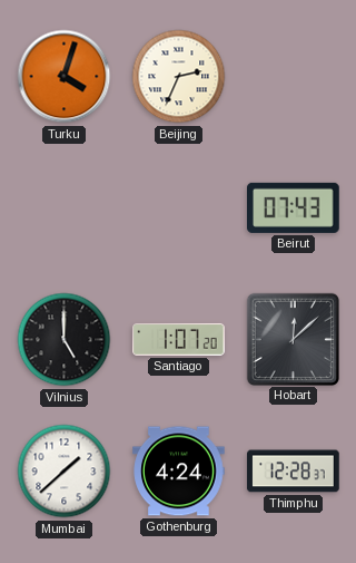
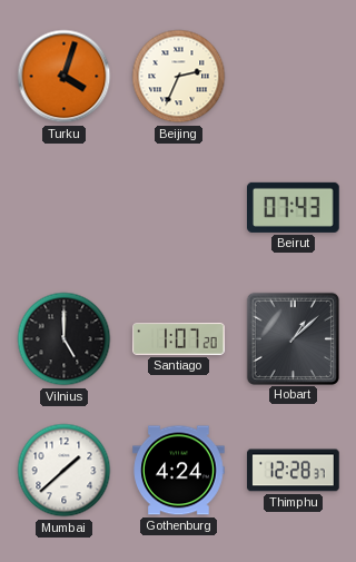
Hobart: 12:08 -> 1:08
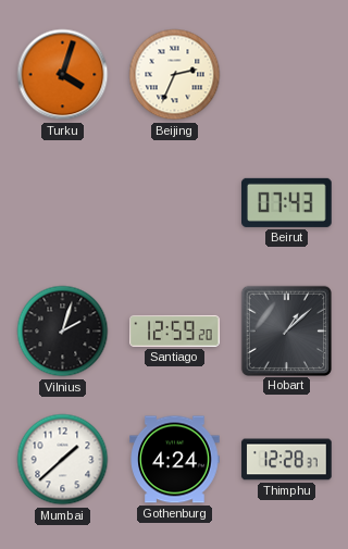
Vilnius: 5:00 -> 2:03
Santiago: 1:07 -> 12:59
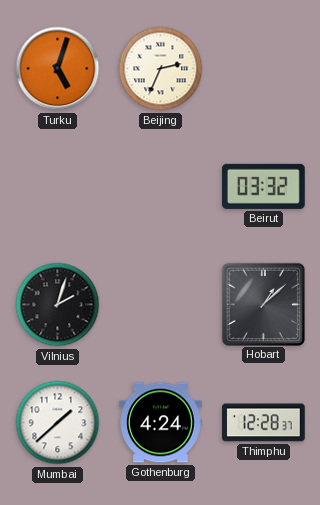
Turku: 4:03 -> 5:03
Beirut: 07:43 -> 03:32
Santiago: 12:59 -> none
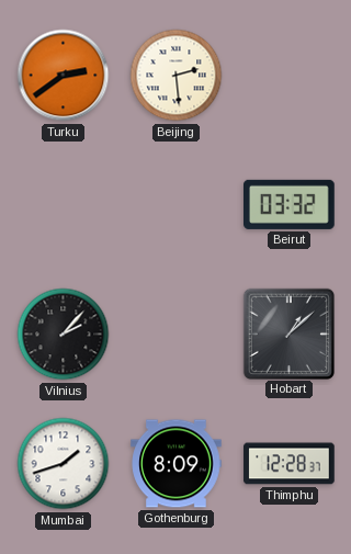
Turku: 5:03 -> 2:39
Beijing: 2:34 -> 2:29
Vilnius: 2:03 -> 2:07
Mumbai: 1:38 -> 1:42
Gothenburg: 4:24 -> 8:09
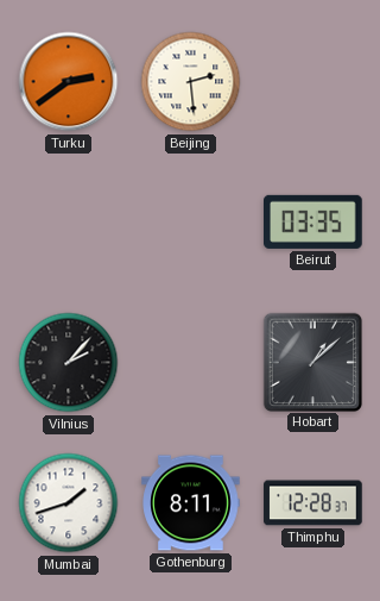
Beirut: 03:32 -> 03:35
Gothenburg: 8:09 -> 8:11
